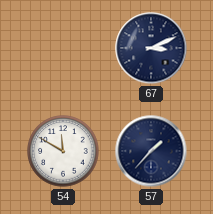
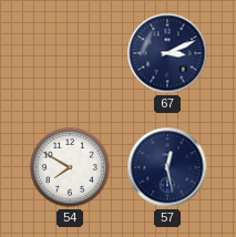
54: 11:50 -> 7:50
57: 1:37 -> 12:28
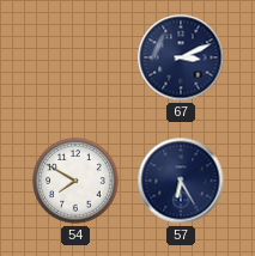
57: 12:28 -> 6:25
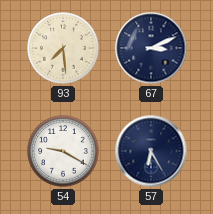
93: none -> 7:29
54: 7:50 -> 9:20
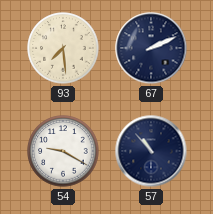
67: 3:11 -> 2:11
57: 6:25 -> 10:53
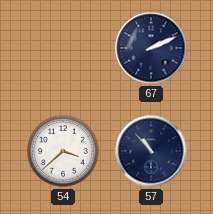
93: 7:29 -> none
54: 9:20 -> 3:38
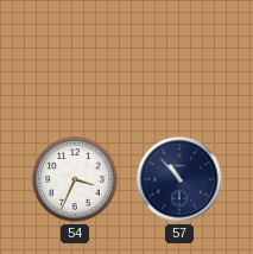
67: 2:11 -> none
54: 3:38 -> 3:34
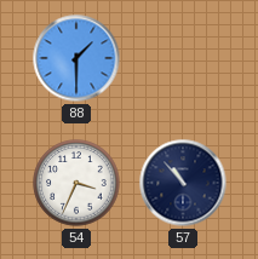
88: none -> 1:30
